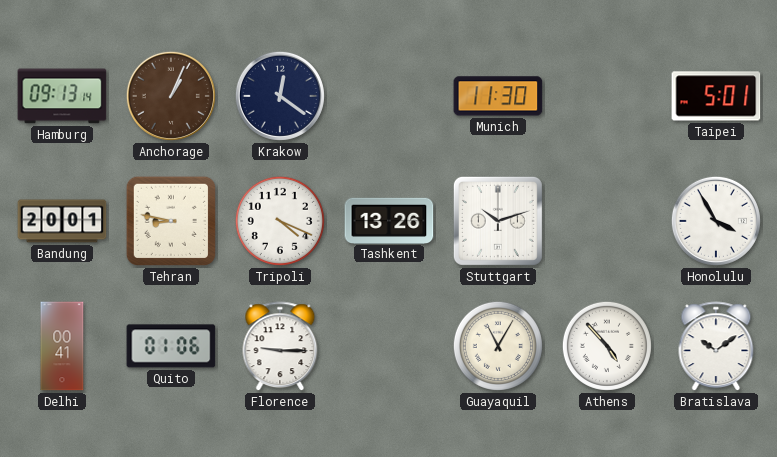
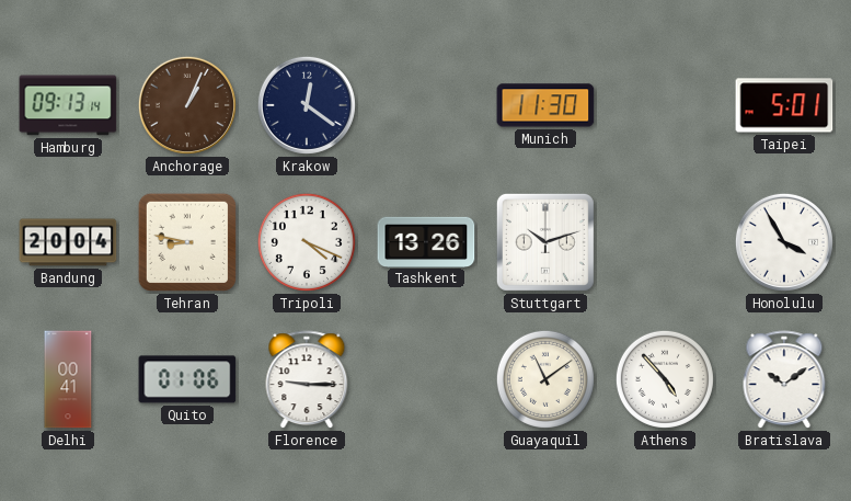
Bandung: 20:01 -> 20:04
Guayaquil: 11:05 -> 11:09
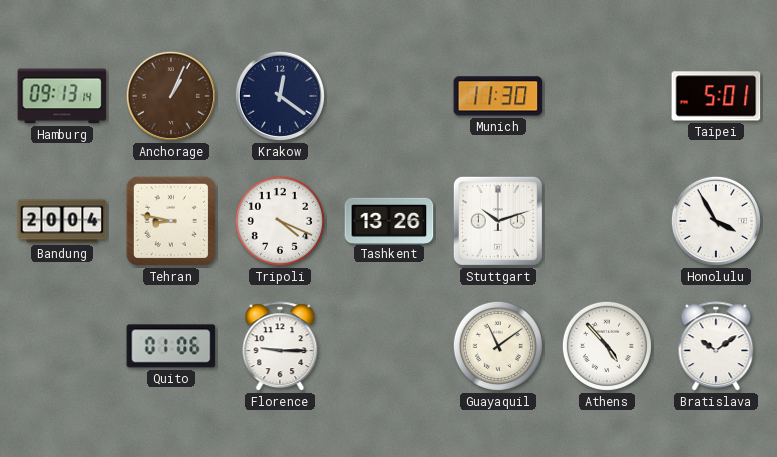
Delhi: 00:41 -> none
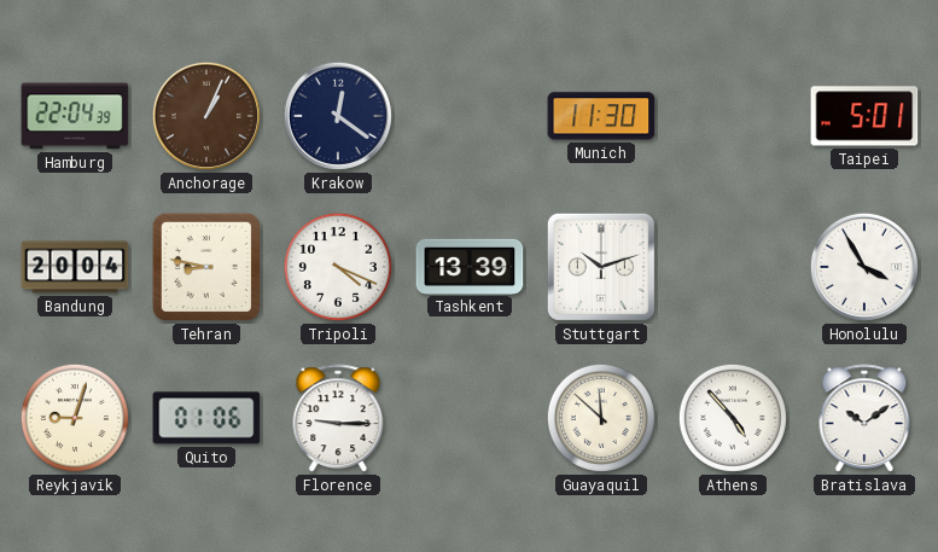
Hamburg: 09:13 -> 22:04
Tashkent: 13:26 -> 13:39
Reykjavik: none -> 9:03
Guayaquil: 11:09 -> 11:52
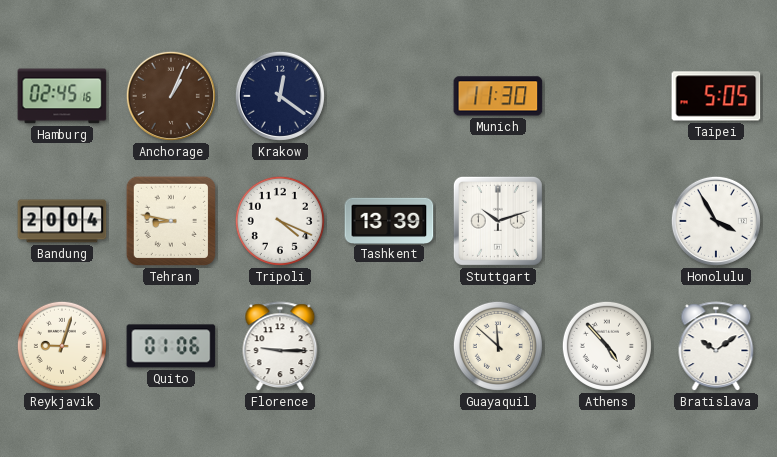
Hamburg: 22:04 -> 02:45
Taipei: 5:01 -> 5:05
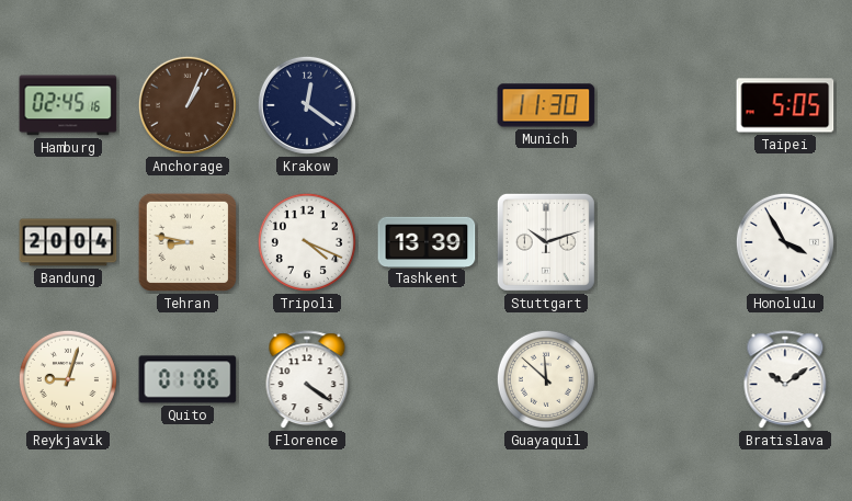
Florence: 9:15 -> 4:21
Athens: 4:53 -> none
